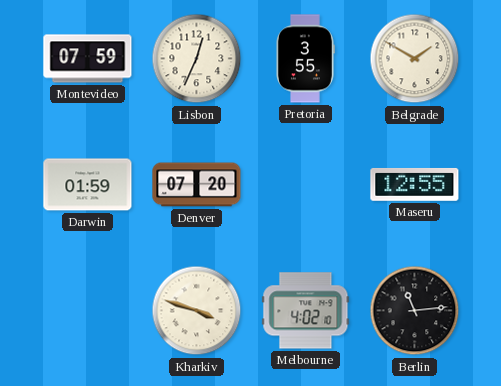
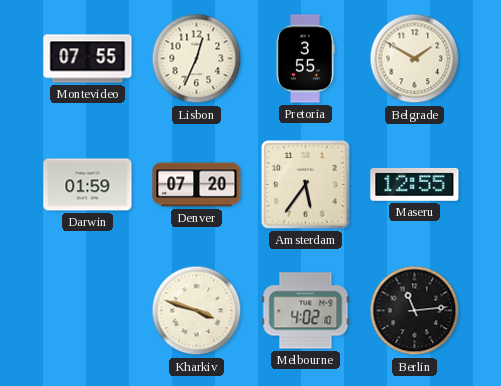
Montevideo: 07:59 -> 07:55
Amsterdam: none -> 5:36
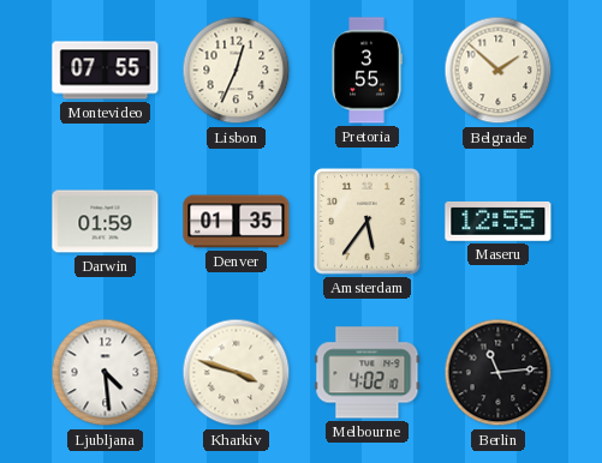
Belgrade: 1:50 -> 1:52
Denver: 07:20 -> 01:35
Ljubljana: none -> 4:29
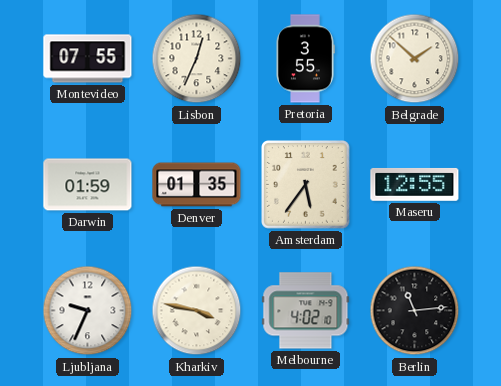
Ljubljana: 4:29 -> 9:34
Kharkiv: 3:48 -> 3:47
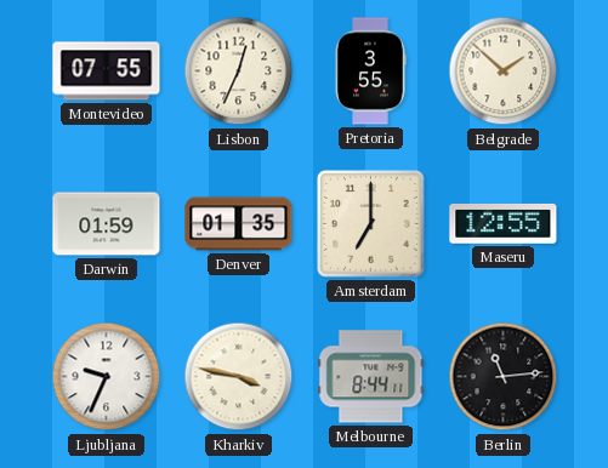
Amsterdam: 5:36 -> 7:00
Melbourne: 4:02 -> 8:44
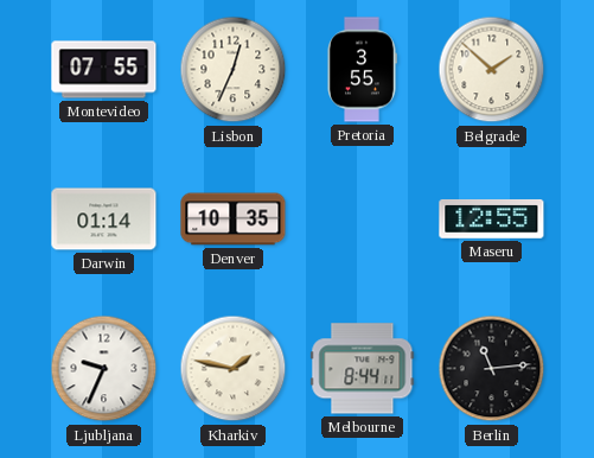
Darwin: 01:59 -> 01:14
Denver: 01:35 -> 10:35
Amsterdam: 7:00 -> none
Kharkiv: 3:47 -> 1:47
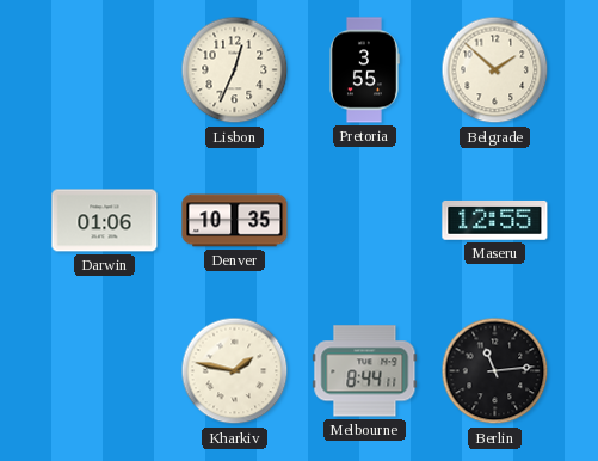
Montevideo: 07:55 -> none
Darwin: 01:14 -> 01:06
Ljubljana: 9:34 -> none
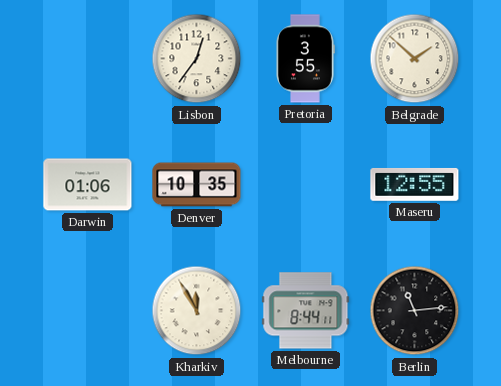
Lisbon: 12:34 -> 12:36
Kharkiv: 1:47 -> 11:55
